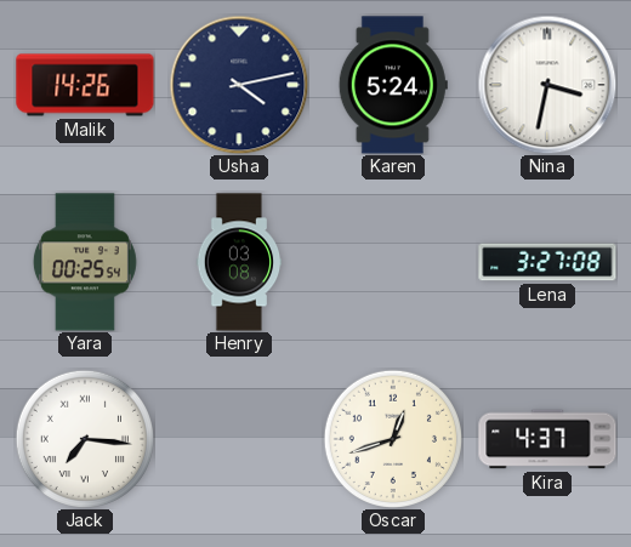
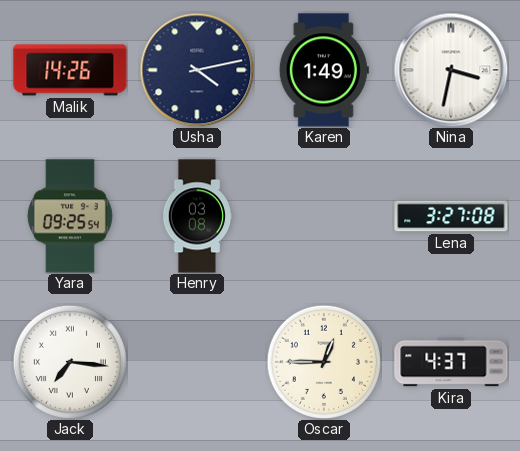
Karen: 5:24 -> 1:49
Yara: 00:25 -> 09:25
Oscar: 12:42 -> 12:45
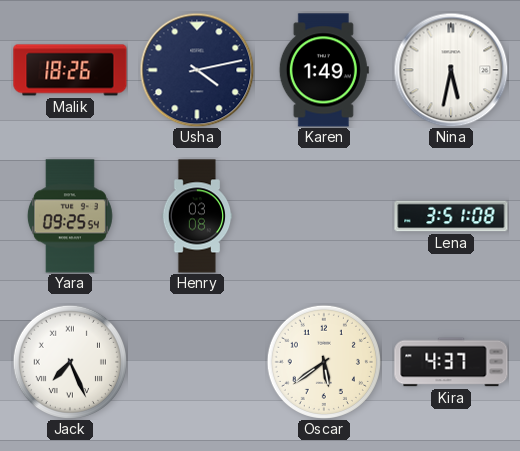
Malik: 14:26 -> 18:26
Nina: 3:32 -> 5:32
Lena: 3:27 -> 3:51
Jack: 7:16 -> 7:26
Oscar: 12:45 -> 5:39
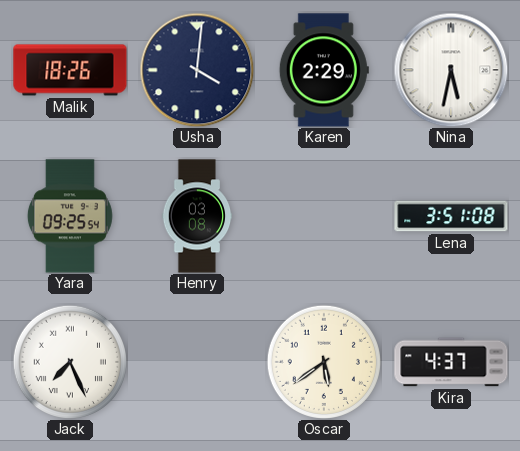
Usha: 4:13 -> 4:01
Karen: 1:49 -> 2:29
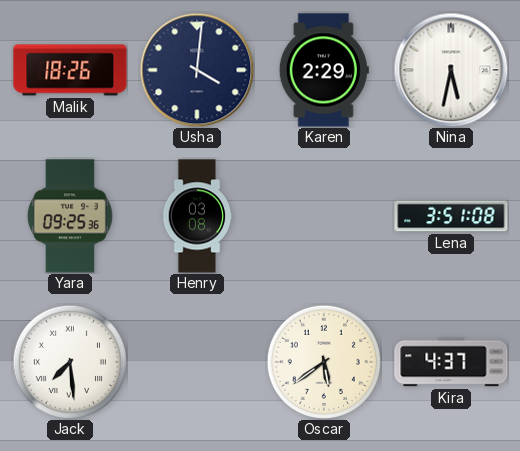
Yara: 09:25:54 -> 09:25:36
Jack: 7:26 -> 7:29
